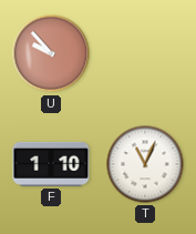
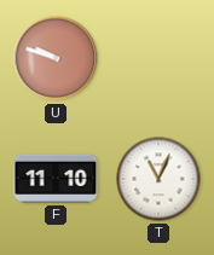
U: 9:53 -> 9:48
F: 1:10 -> 11:10
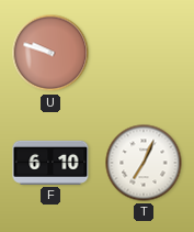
F: 11:10 -> 6:10
T: 11:04 -> 7:04
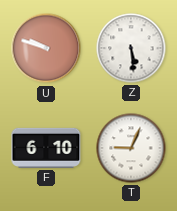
Z: none -> 5:29
T: 7:04 -> 9:04
